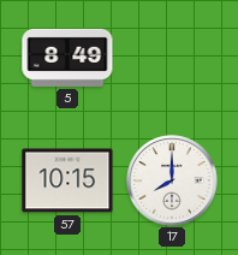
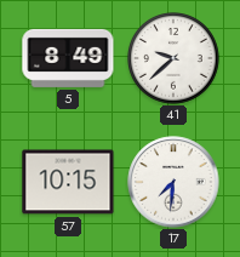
41: none -> 9:38
17: 8:00 -> 7:31
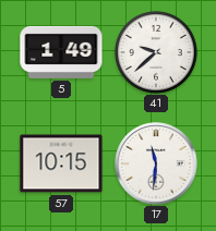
5: 8:49 -> 1:49
17: 7:31 -> 11:31
